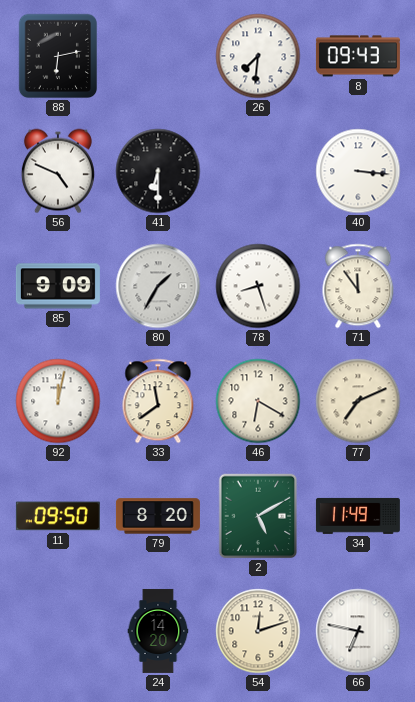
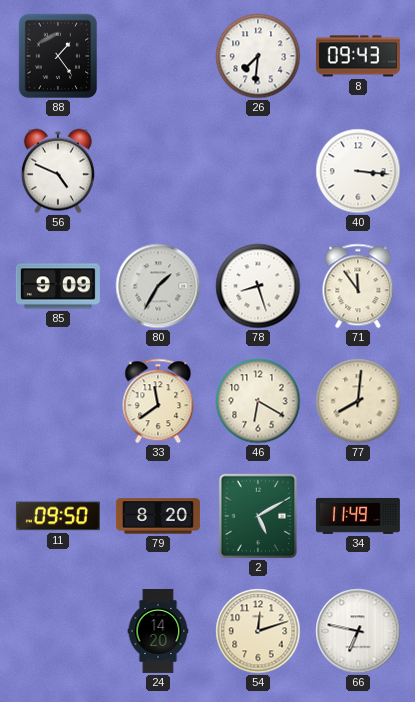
88: 6:13 -> 1:24
41: 6:30 -> none
92: 12:02 -> none
77: 7:11 -> 8:01
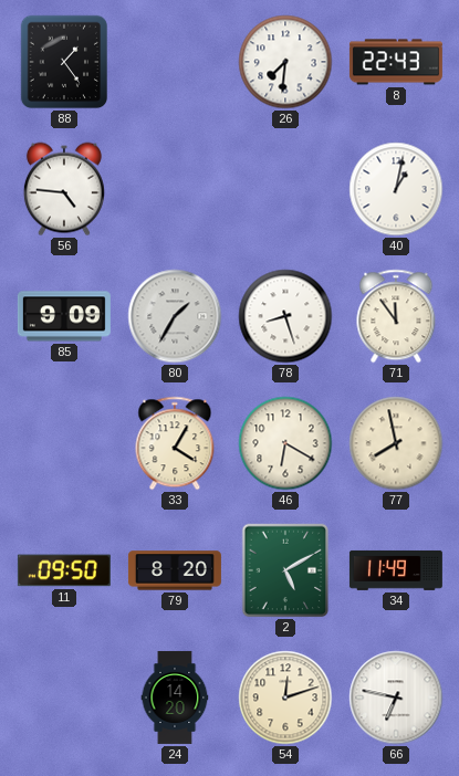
8: 09:43 -> 22:43
56: 4:49 -> 4:46
40: 3:16 -> 1:02
33: 11:39 -> 4:05
77: 8:01 -> 7:58
